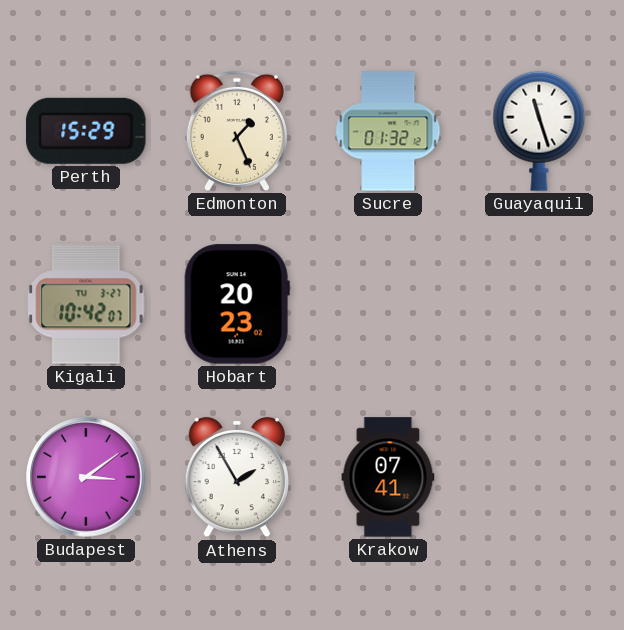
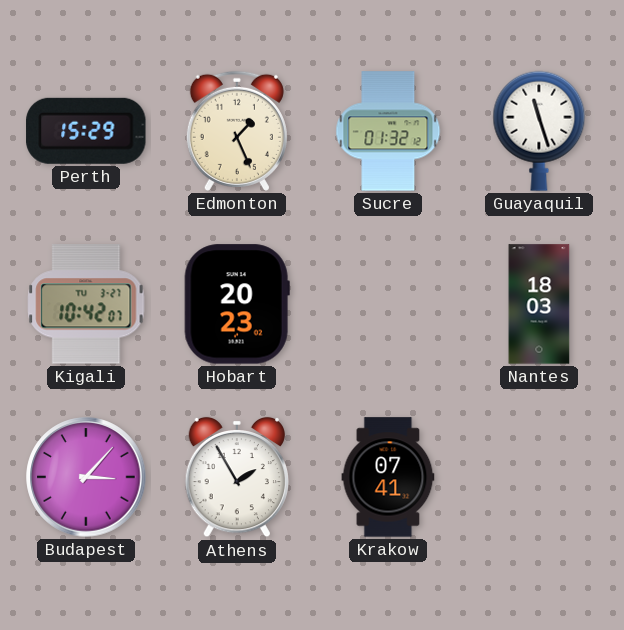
Nantes: none -> 18:03
Budapest: 3:09 -> 3:07
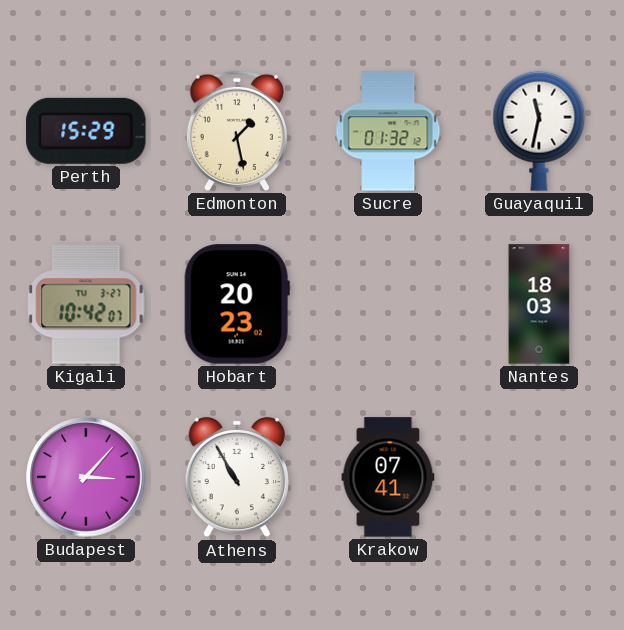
Edmonton: 1:26 -> 1:28
Guayaquil: 11:27 -> 11:32
Athens: 1:55 -> 10:55
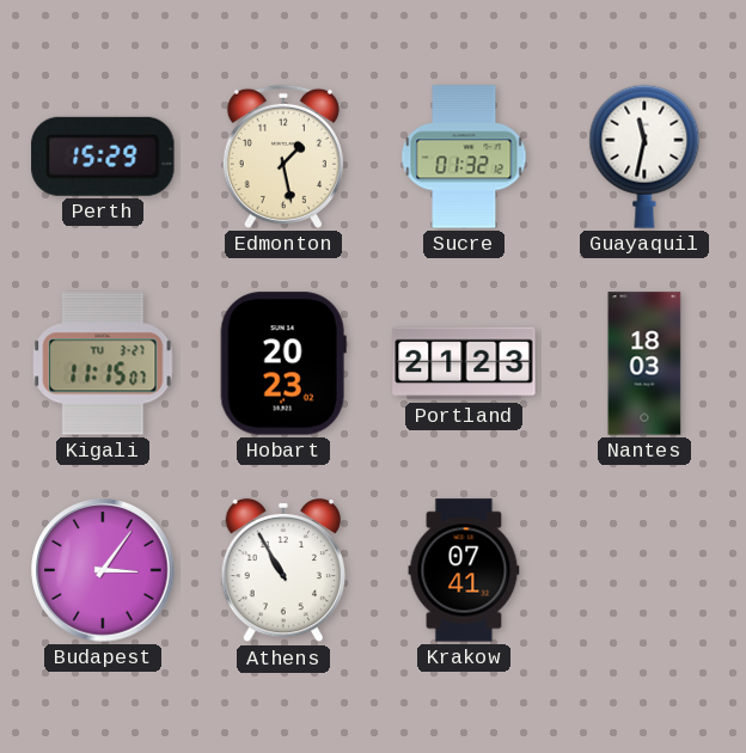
Kigali: 10:42 -> 11:15
Portland: none -> 21:23
Budapest: 3:07 -> 3:06
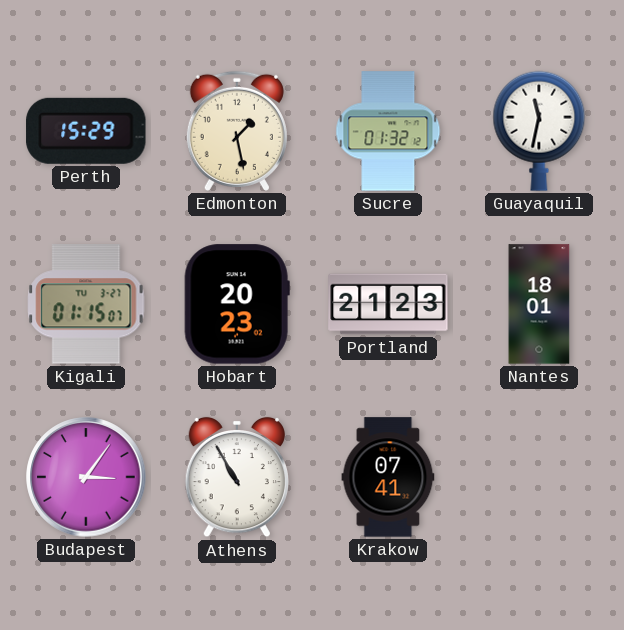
Kigali: 11:15 -> 01:15
Nantes: 18:03 -> 18:01
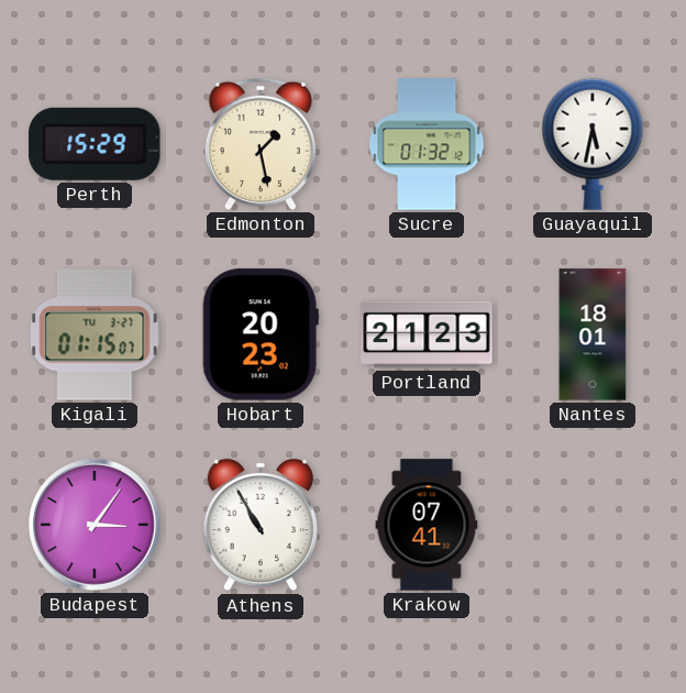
Guayaquil: 11:32 -> 5:32
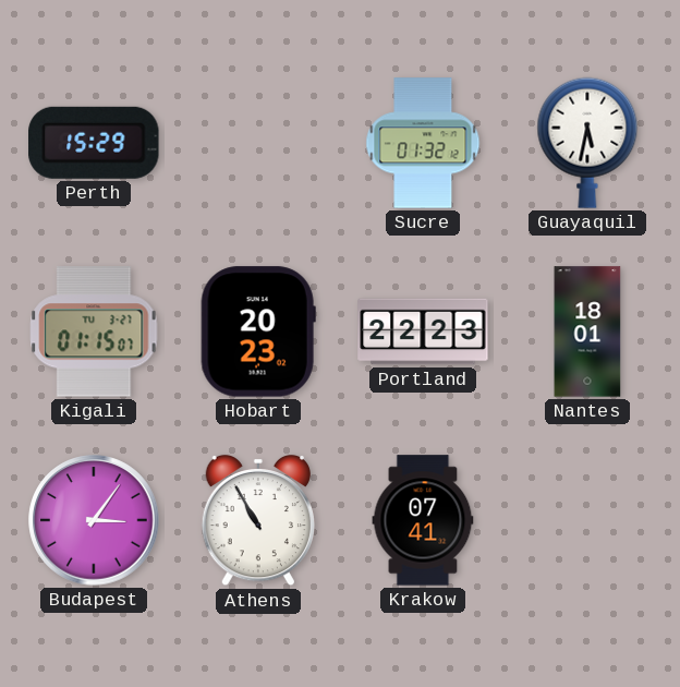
Edmonton: 1:28 -> none
Portland: 21:23 -> 22:23
